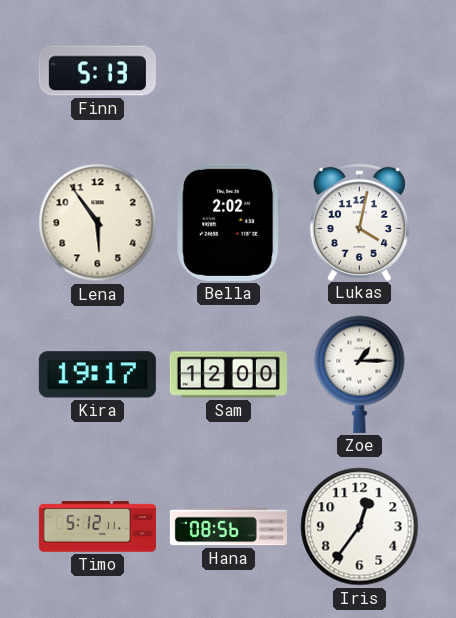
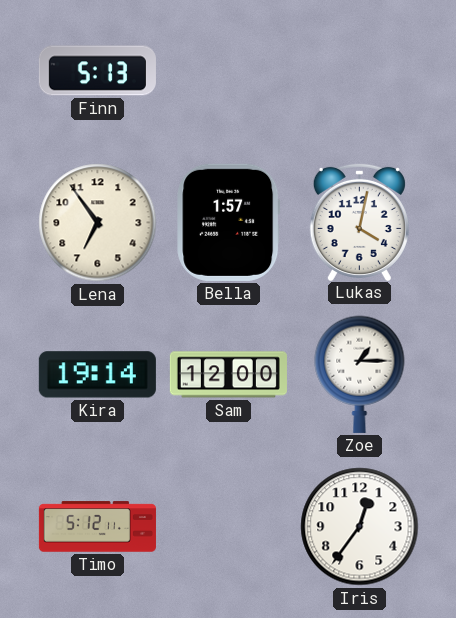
Lena: 5:54 -> 6:54
Bella: 2:02 -> 1:57
Kira: 19:17 -> 19:14
Hana: 08:56 -> none
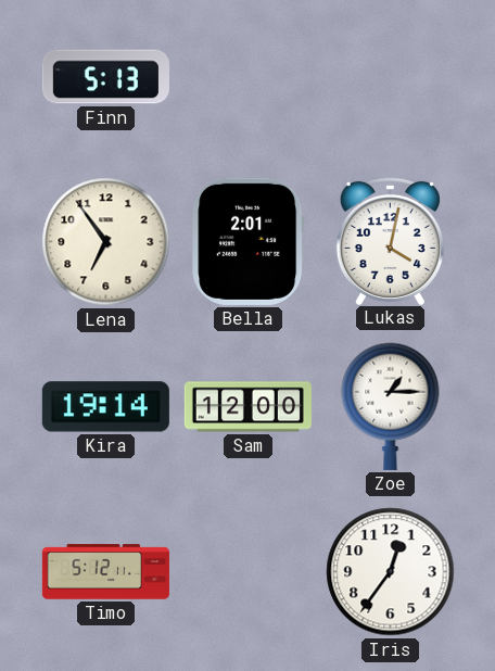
Bella: 1:57 -> 2:01
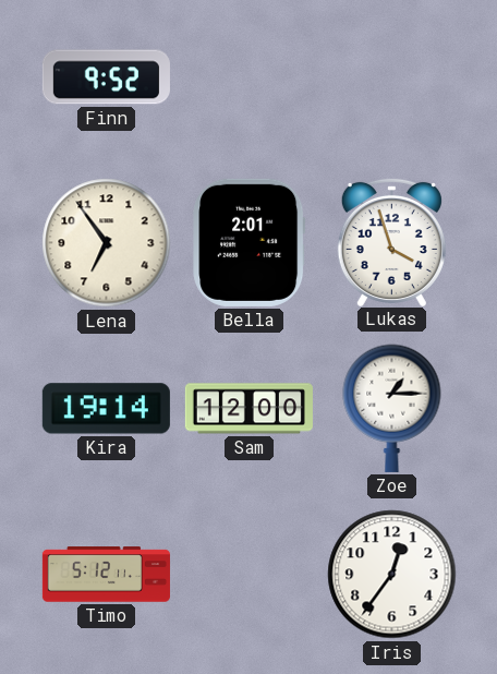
Finn: 5:13 -> 9:52
Lukas: 4:02 -> 3:57
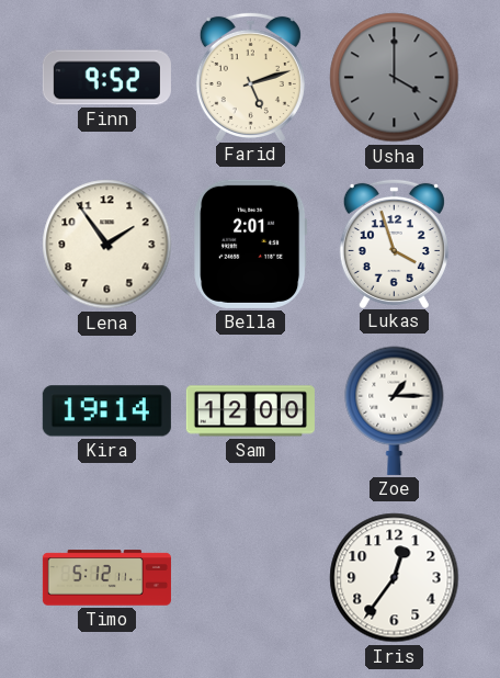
Farid: none -> 5:12
Usha: none -> 4:00
Lena: 6:54 -> 1:54
